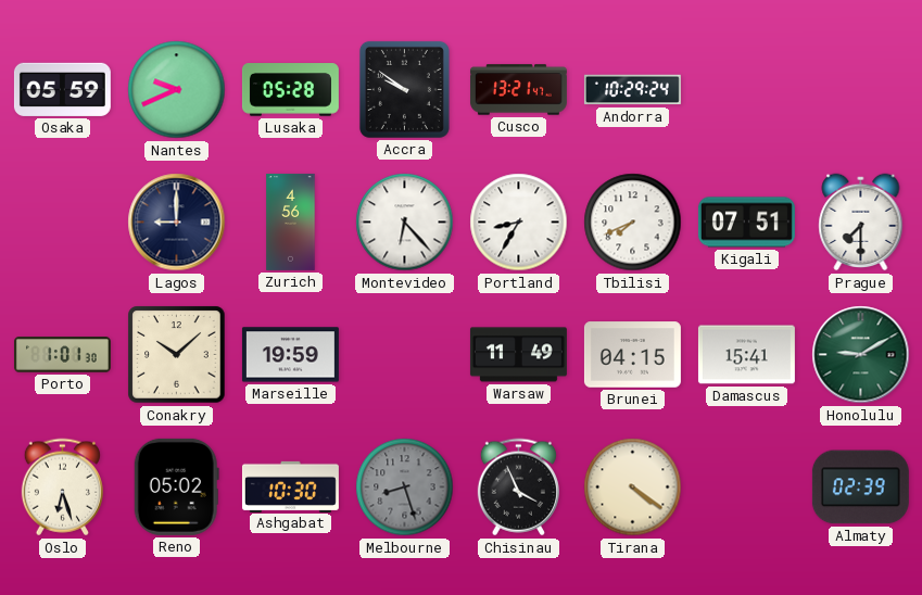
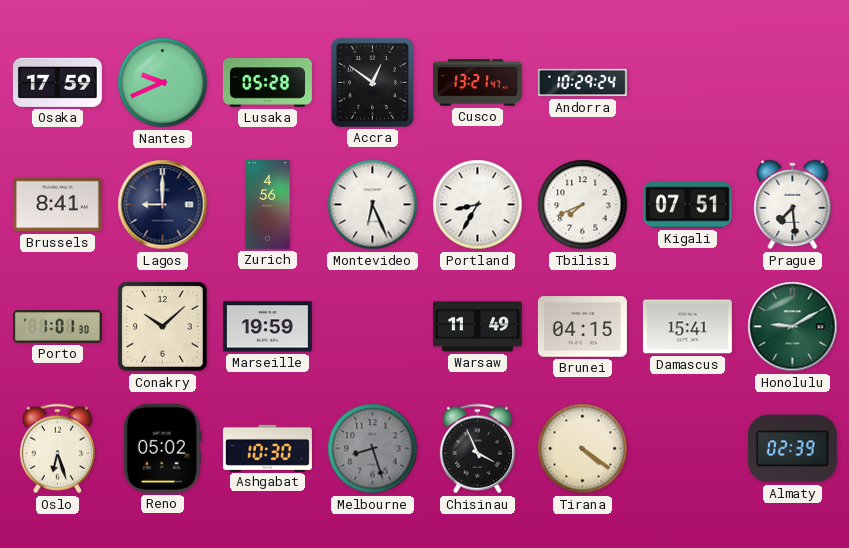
Osaka: 05:59 -> 17:59
Accra: 9:51 -> 12:51
Brussels: none -> 8:41
Montevideo: 6:23 -> 6:26
Prague: 7:30 -> 7:29
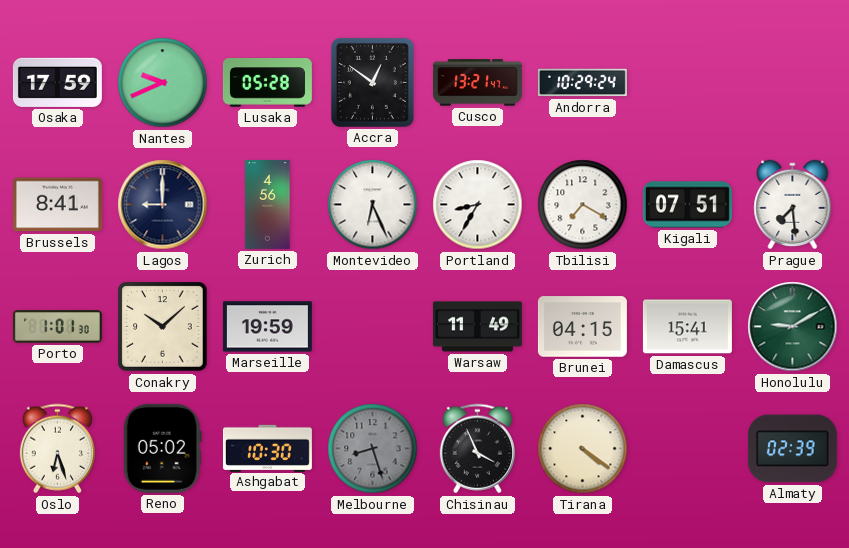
Tbilisi: 7:41 -> 7:20
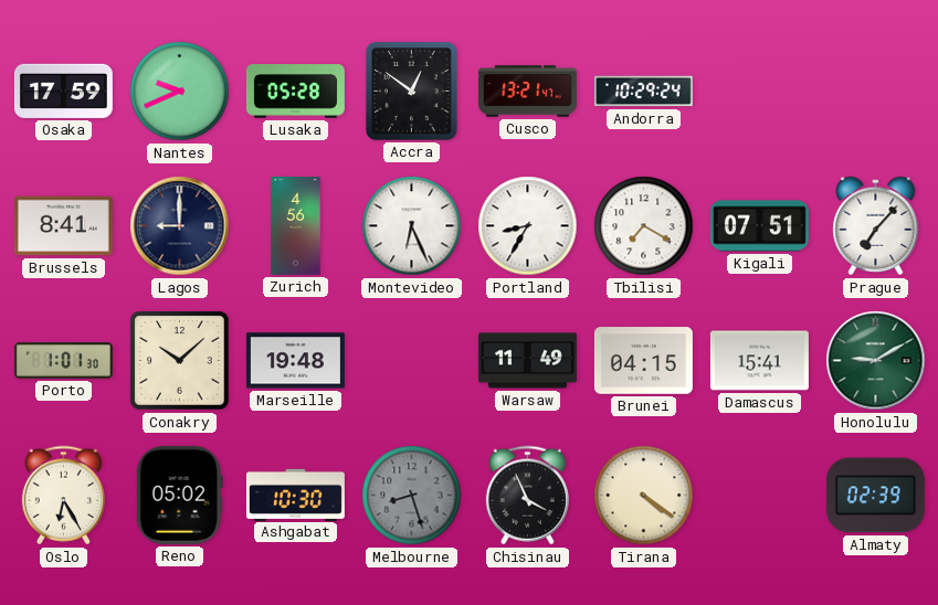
Prague: 7:29 -> 7:07
Marseille: 19:59 -> 19:48
Oslo: 6:27 -> 6:25
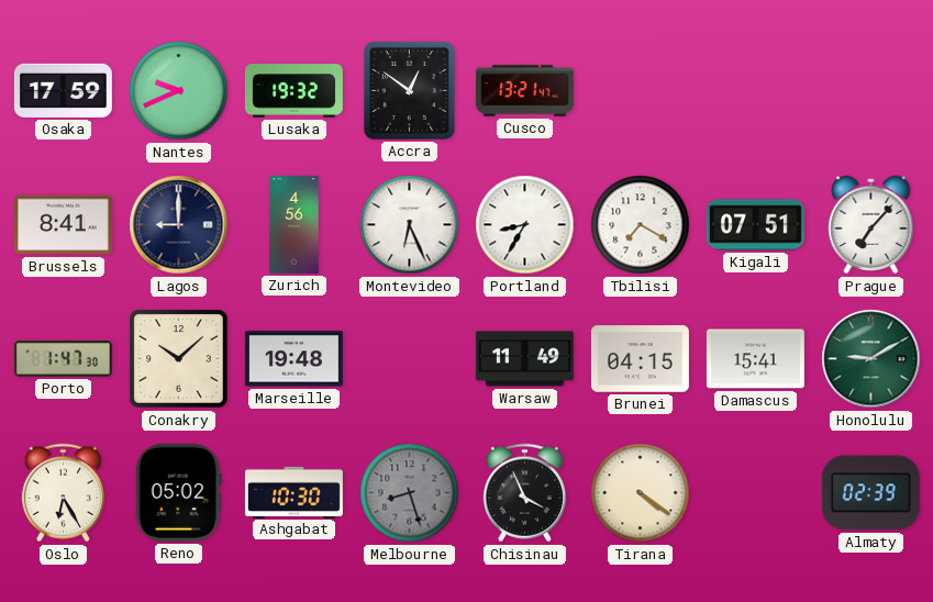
Lusaka: 05:28 -> 19:32
Andorra: 10:29 -> none
Porto: 1:01 -> 1:47
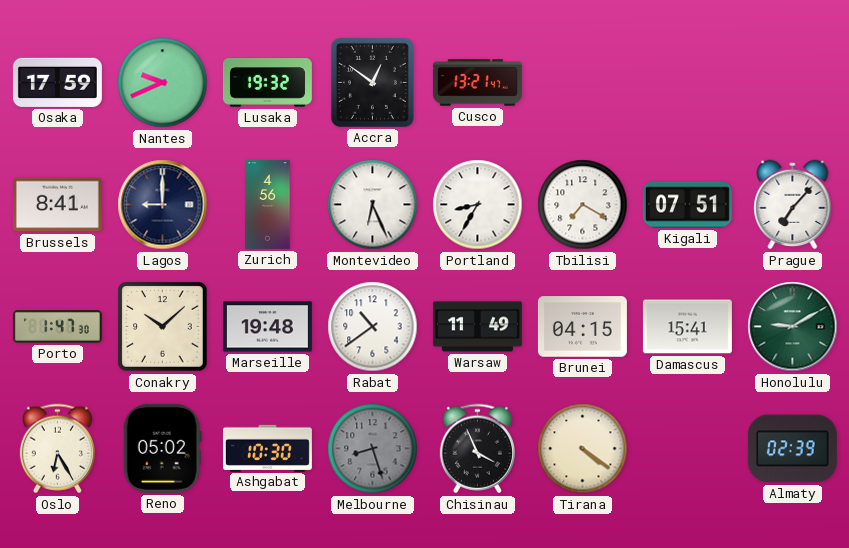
Rabat: none -> 10:39
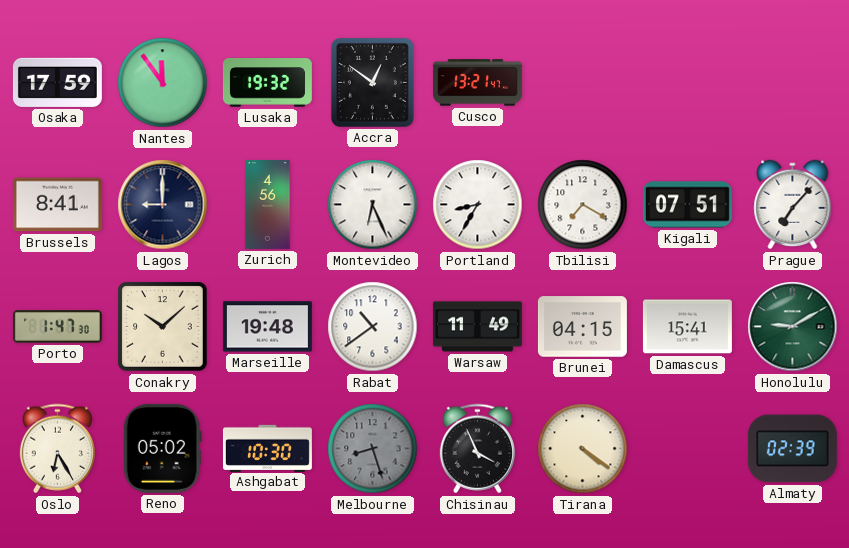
Nantes: 9:41 -> 11:54
